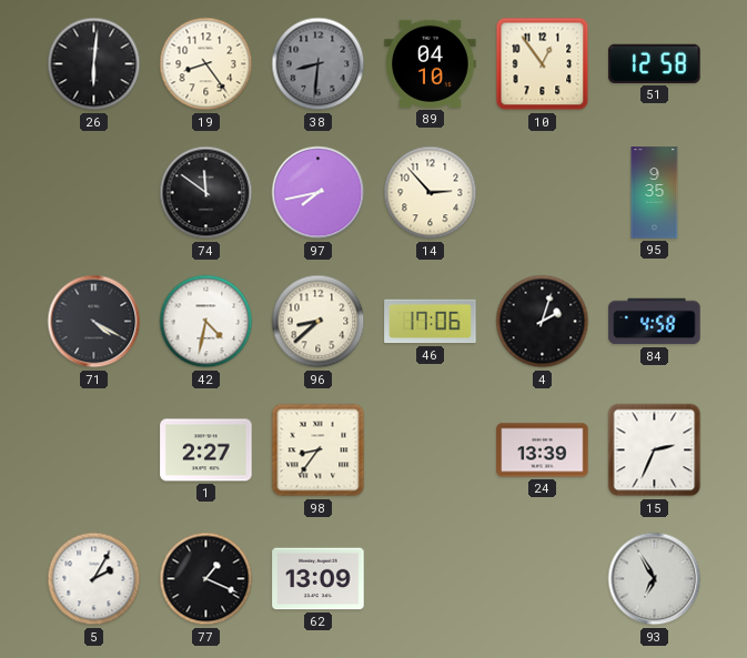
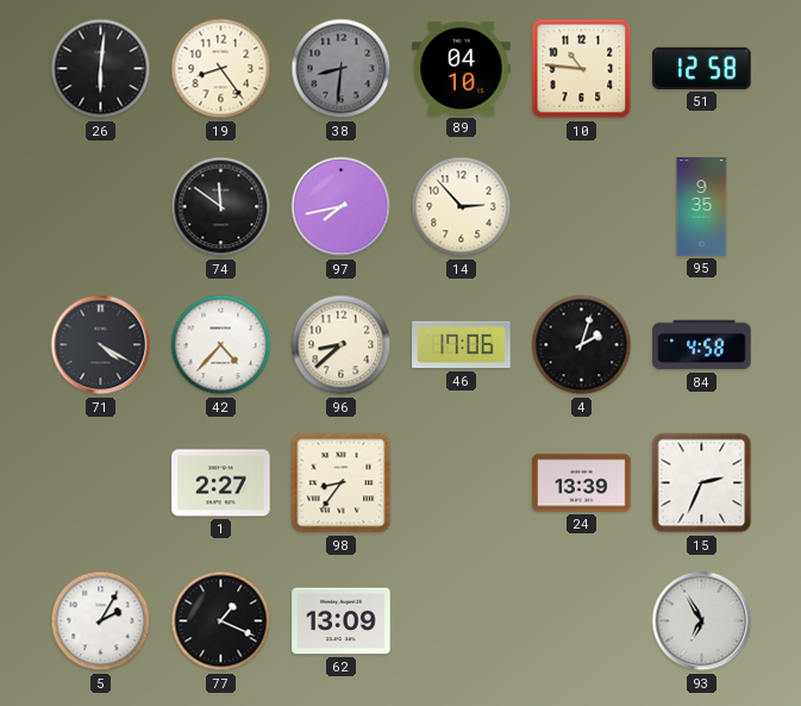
10: 12:54 -> 10:46
42: 4:32 -> 4:37
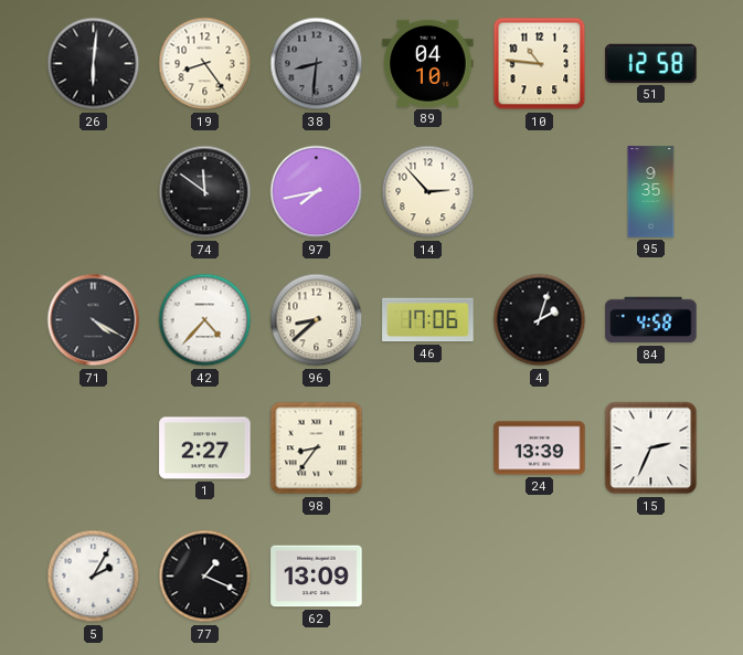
93: 6:55 -> none
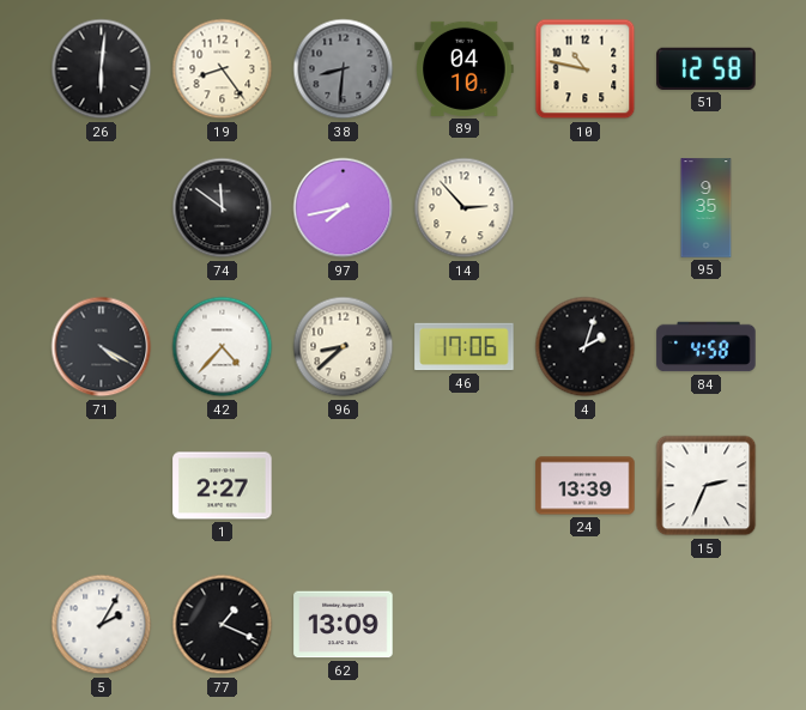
10: 10:46 -> 10:47
98: 8:36 -> none
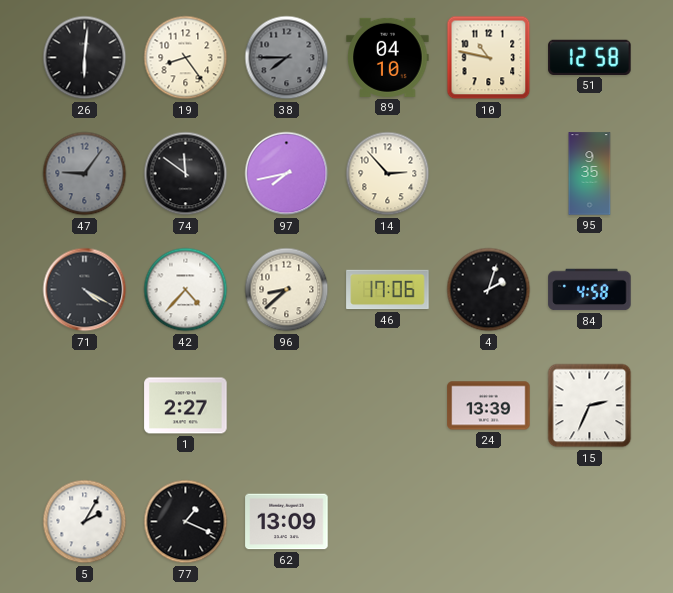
38: 8:31 -> 7:45
47: none -> 9:06
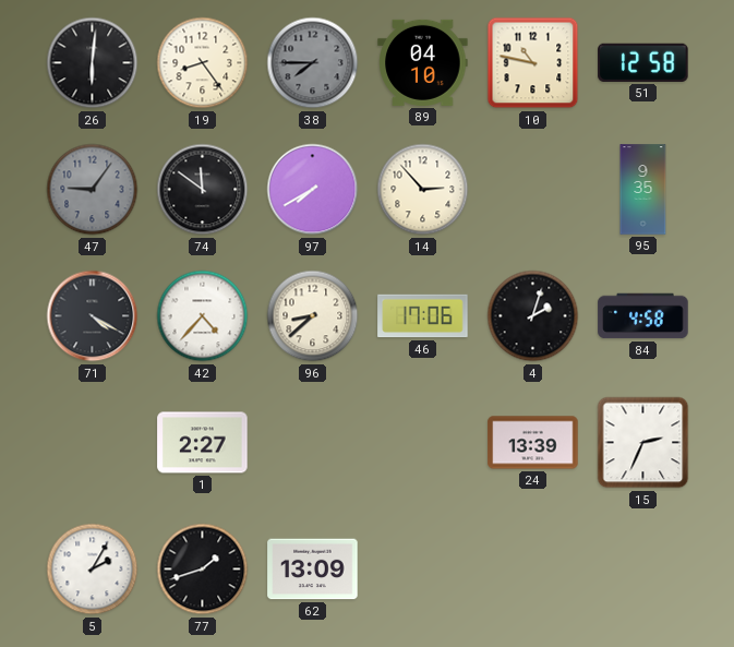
97: 7:43 -> 7:40
77: 1:19 -> 1:42
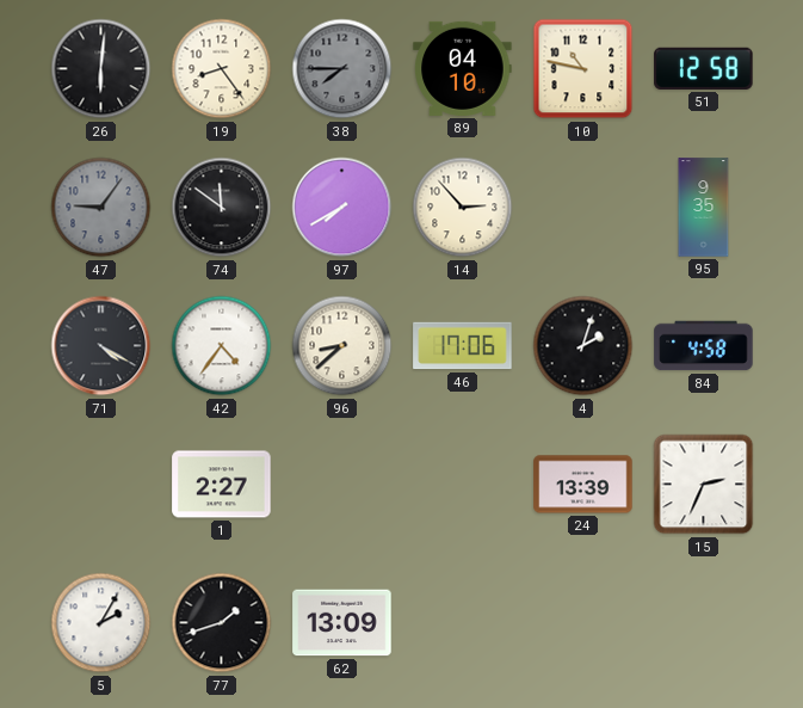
42: 4:37 -> 4:36
